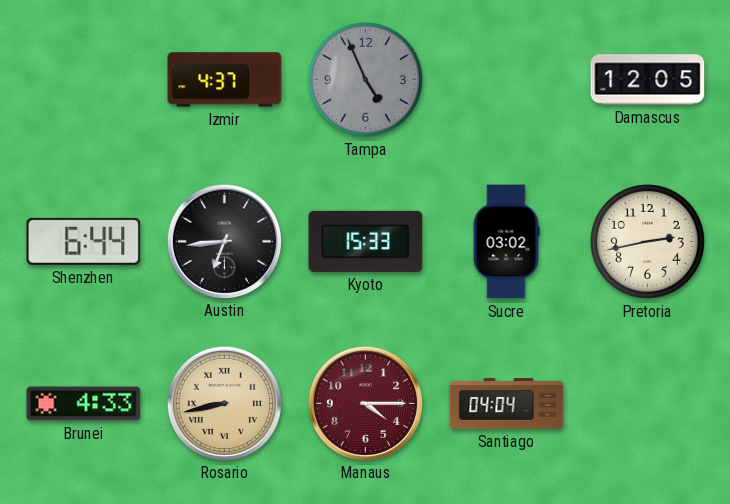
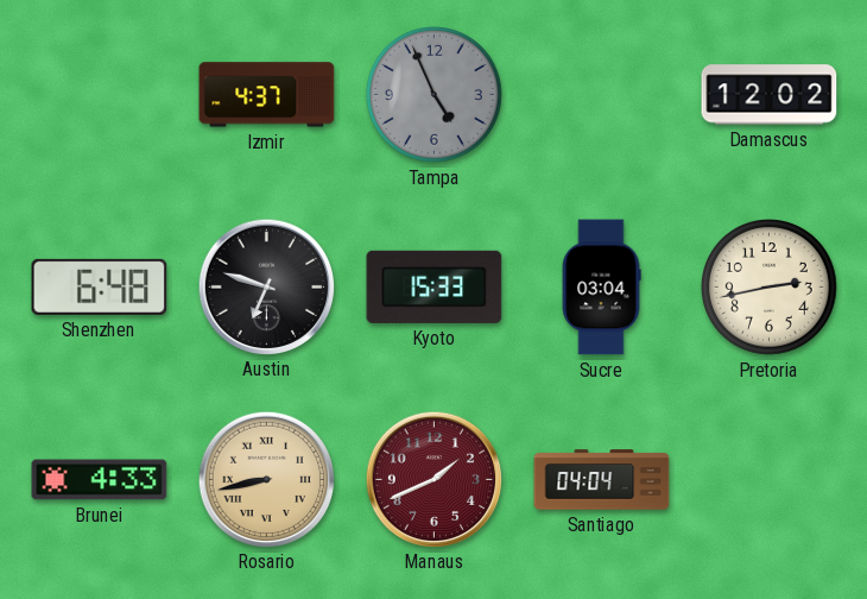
Damascus: 12:05 -> 12:02
Shenzhen: 6:44 -> 6:48
Austin: 6:44 -> 6:48
Sucre: 03:02 -> 03:04
Manaus: 4:15 -> 1:41
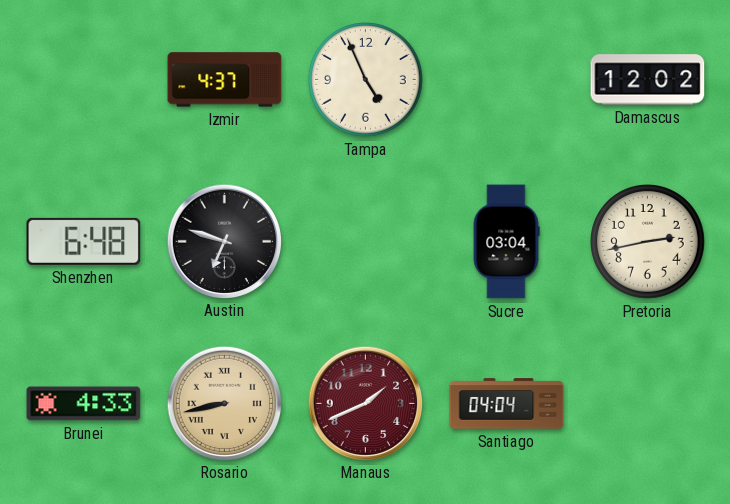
Tampa dial: grey -> cream
Kyoto: 15:33 -> none
